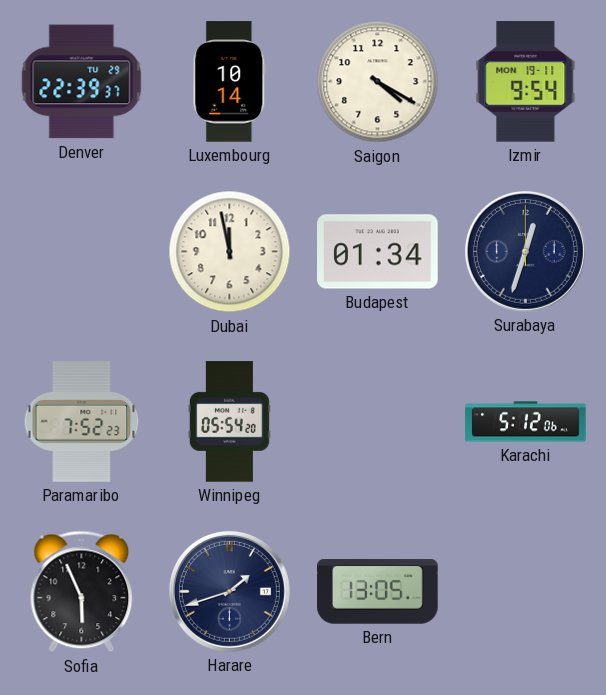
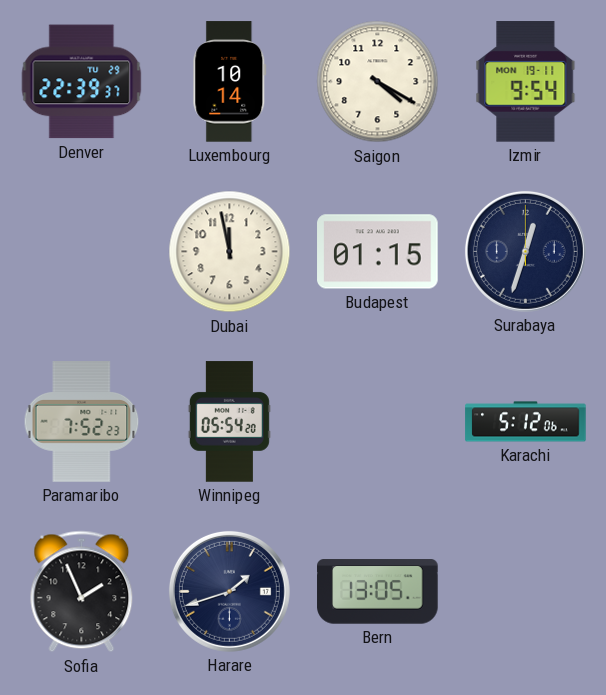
Budapest: 01:34 -> 01:15
Sofia: 5:56 -> 1:56
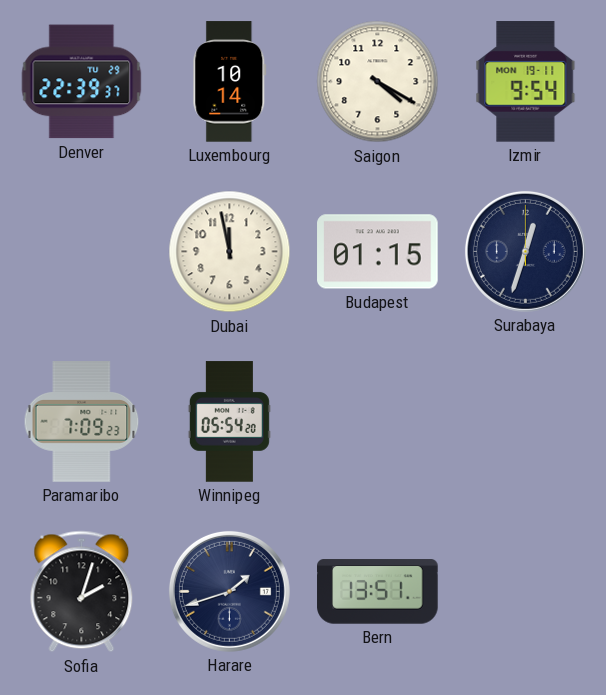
Paramaribo: 7:52 -> 7:09
Karachi: 5:12 -> none
Sofia: 1:56 -> 2:03
Bern: 13:05 -> 13:51
